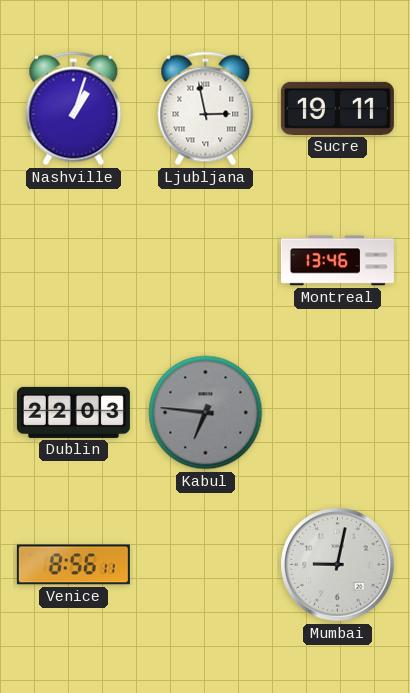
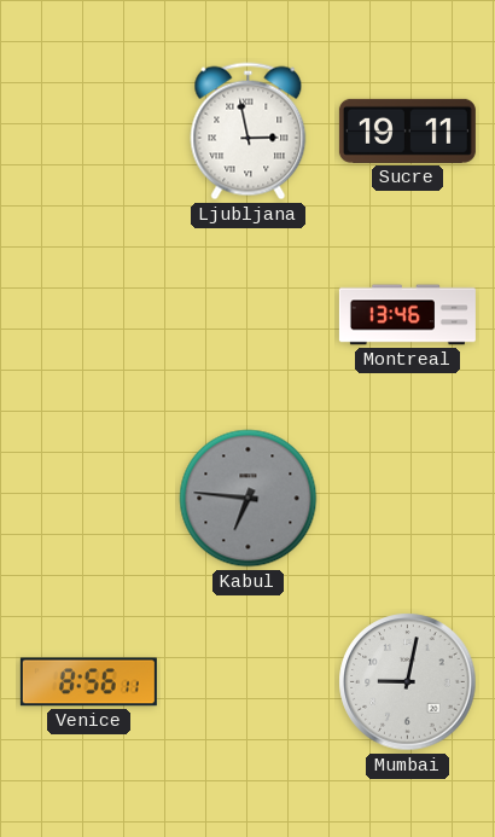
Nashville: 1:03 -> none
Dublin: 22:03 -> none
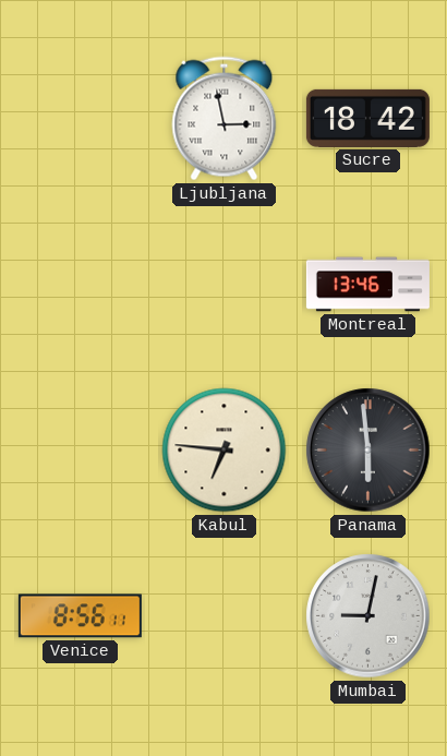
Sucre: 19:11 -> 18:42
Kabul dial: grey -> cream
Panama: none -> 5:59
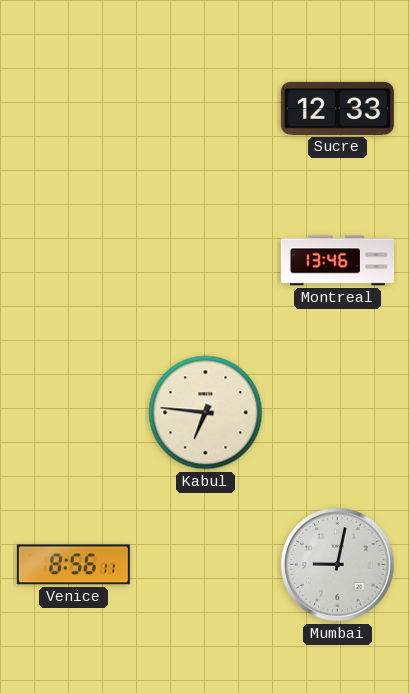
Ljubljana: 2:58 -> none
Sucre: 18:42 -> 12:33
Panama: 5:59 -> none
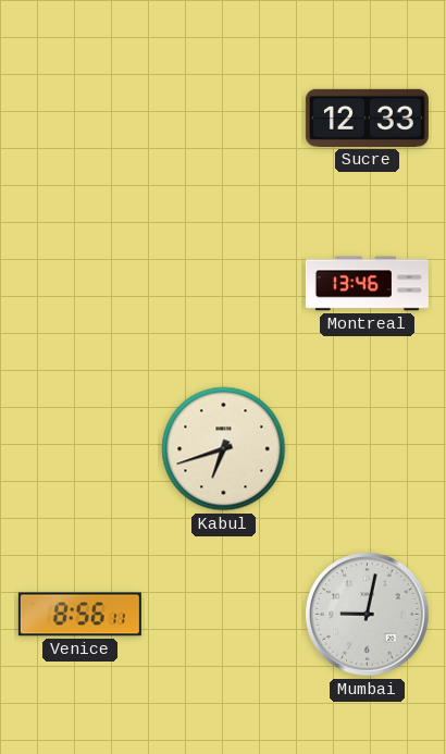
Kabul: 6:46 -> 6:42
